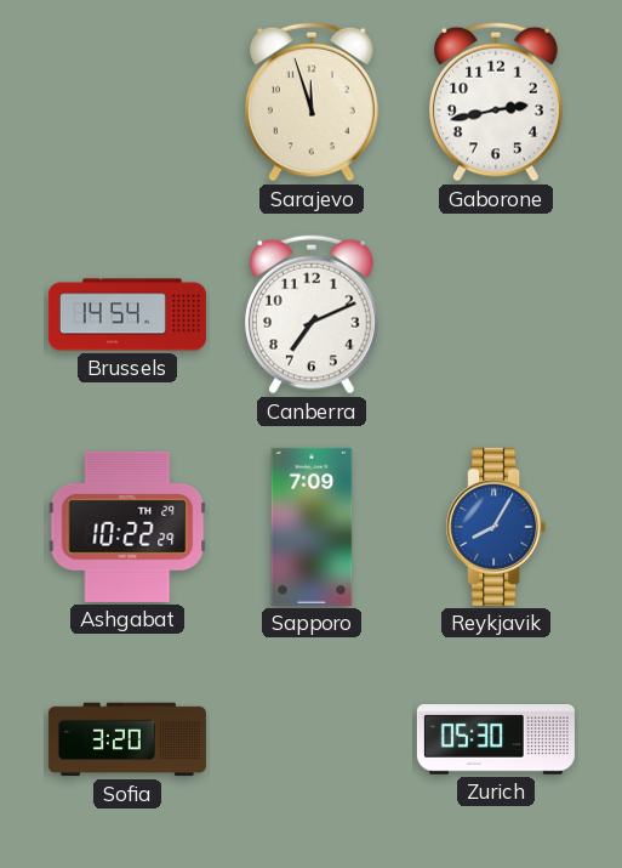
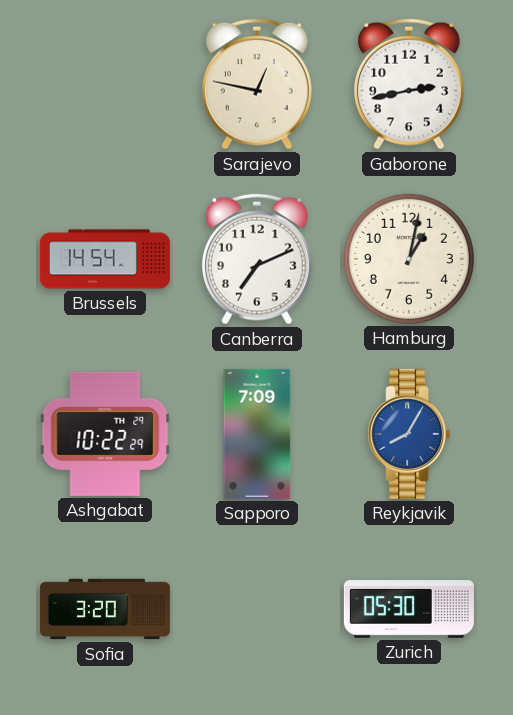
Sarajevo: 11:57 -> 12:47
Hamburg: none -> 1:02
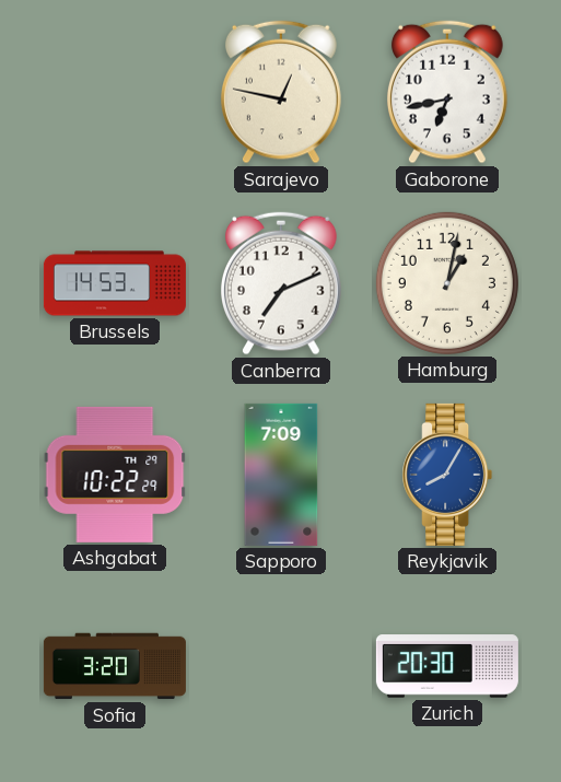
Gaborone: 2:43 -> 6:43
Brussels: 14:54 -> 14:53
Zurich: 05:30 -> 20:30
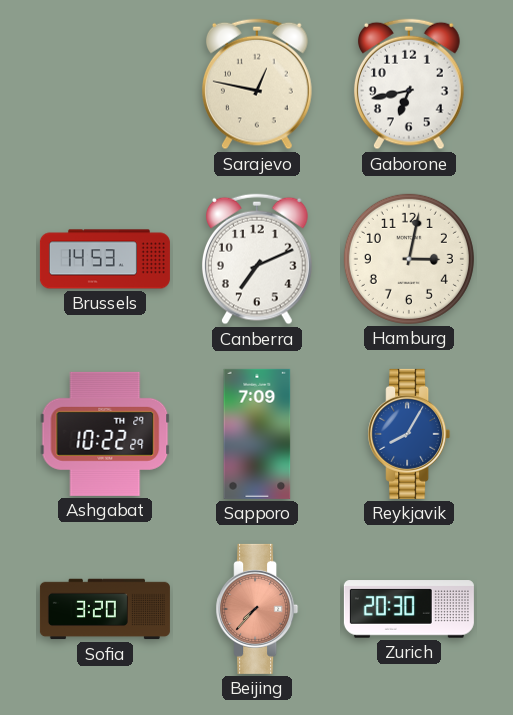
Hamburg: 1:02 -> 3:02
Beijing: none -> 7:37
